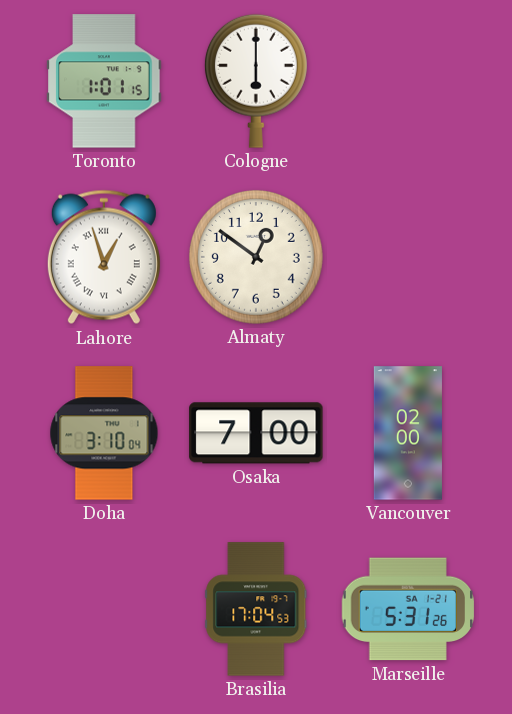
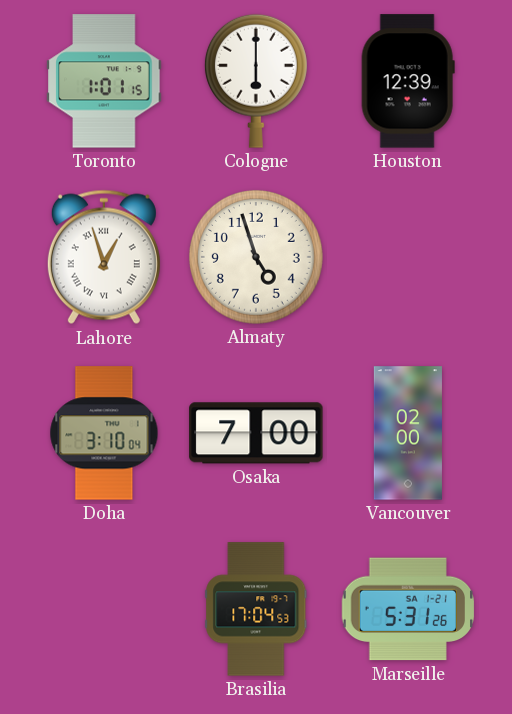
Houston: none -> 12:39
Almaty: 12:51 -> 4:57
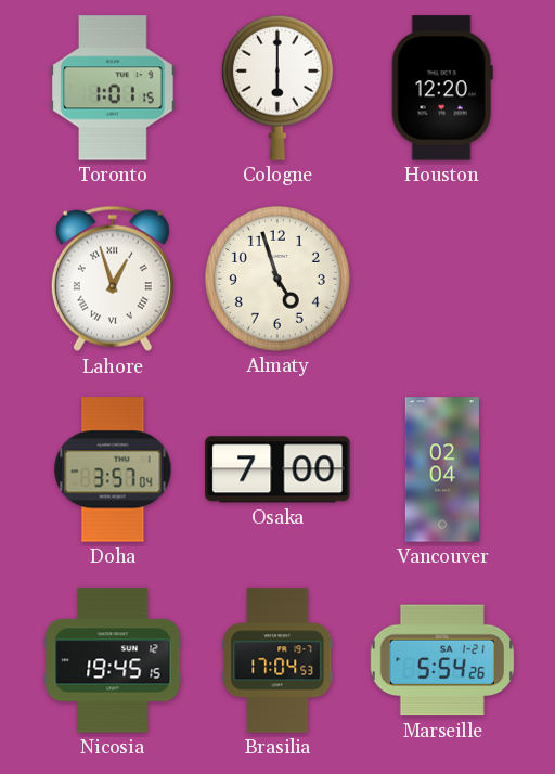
Houston: 12:39 -> 12:20
Doha: 3:10 -> 3:57
Vancouver: 02:00 -> 02:04
Nicosia: none -> 19:45
Marseille: 5:31 -> 5:54
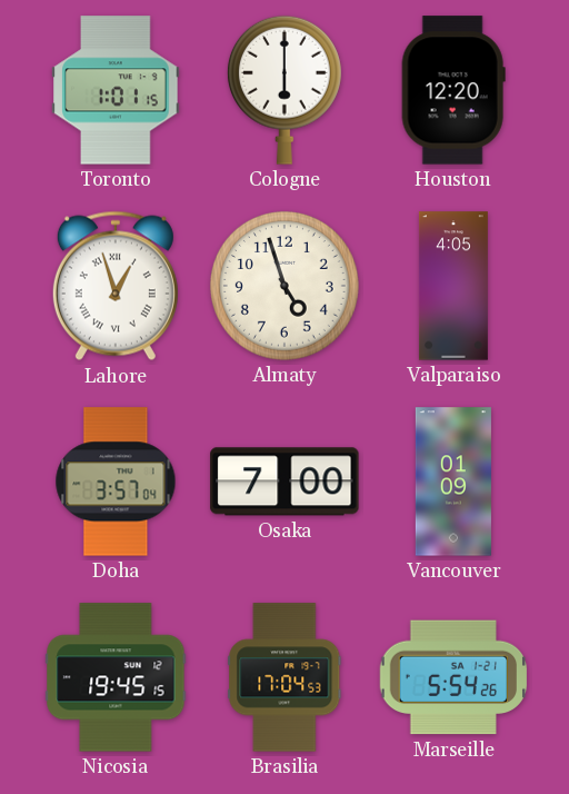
Valparaiso: none -> 4:05
Vancouver: 02:04 -> 01:09
